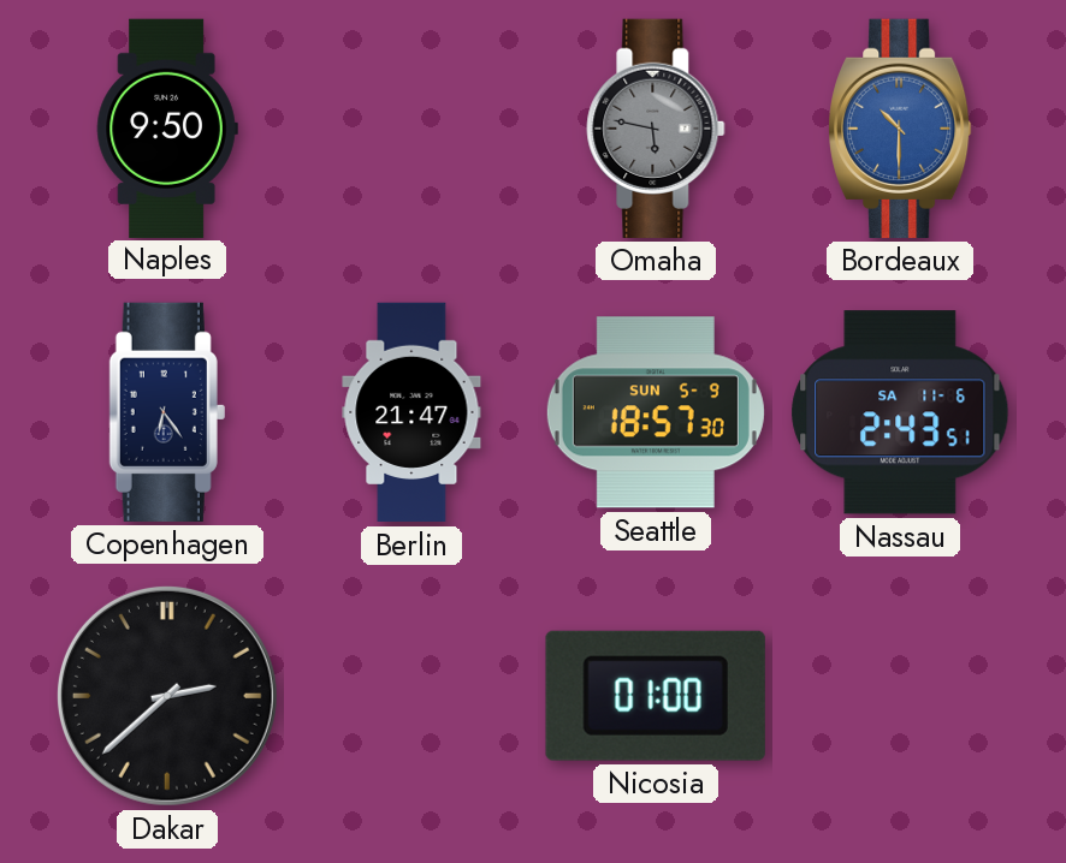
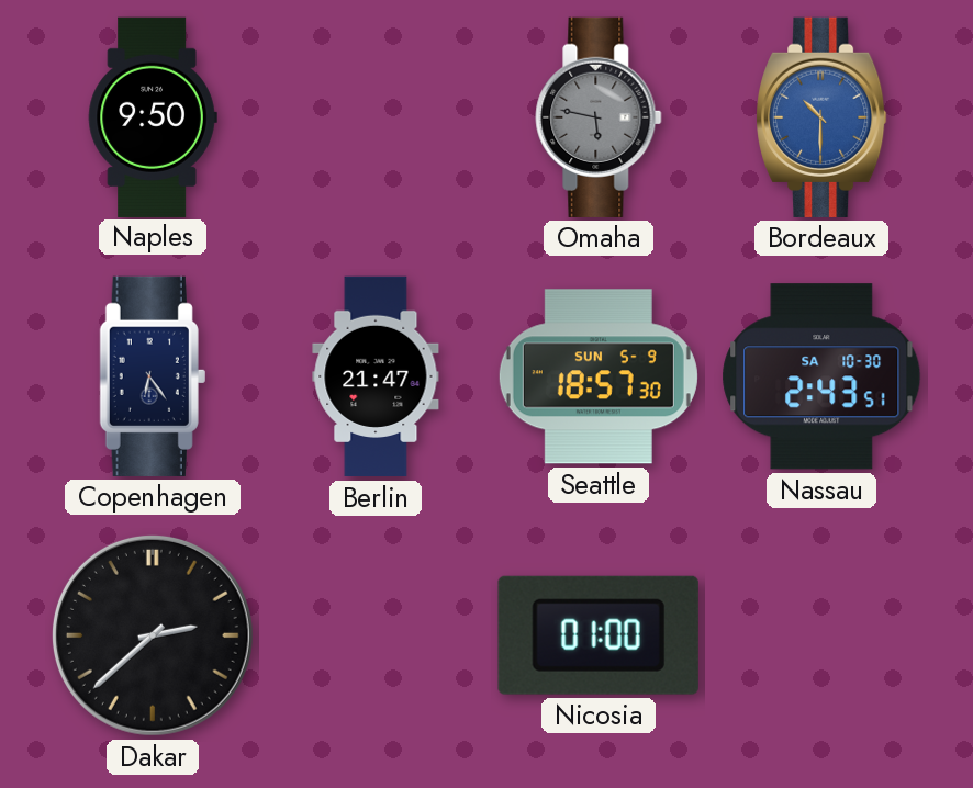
Nassau date: SA 11-6 -> SA 10-30
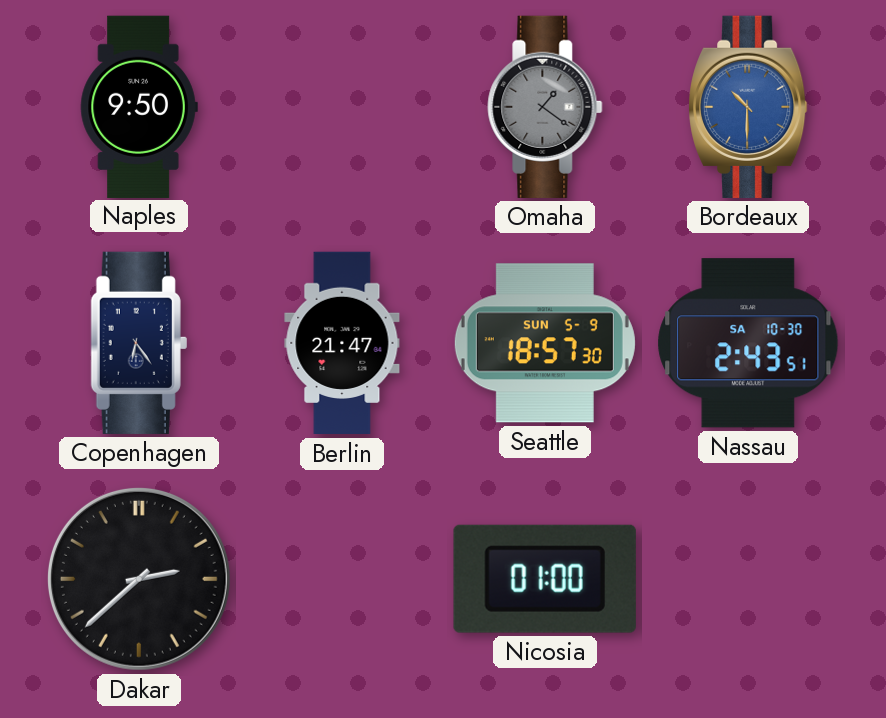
Omaha: 5:47 -> 1:21
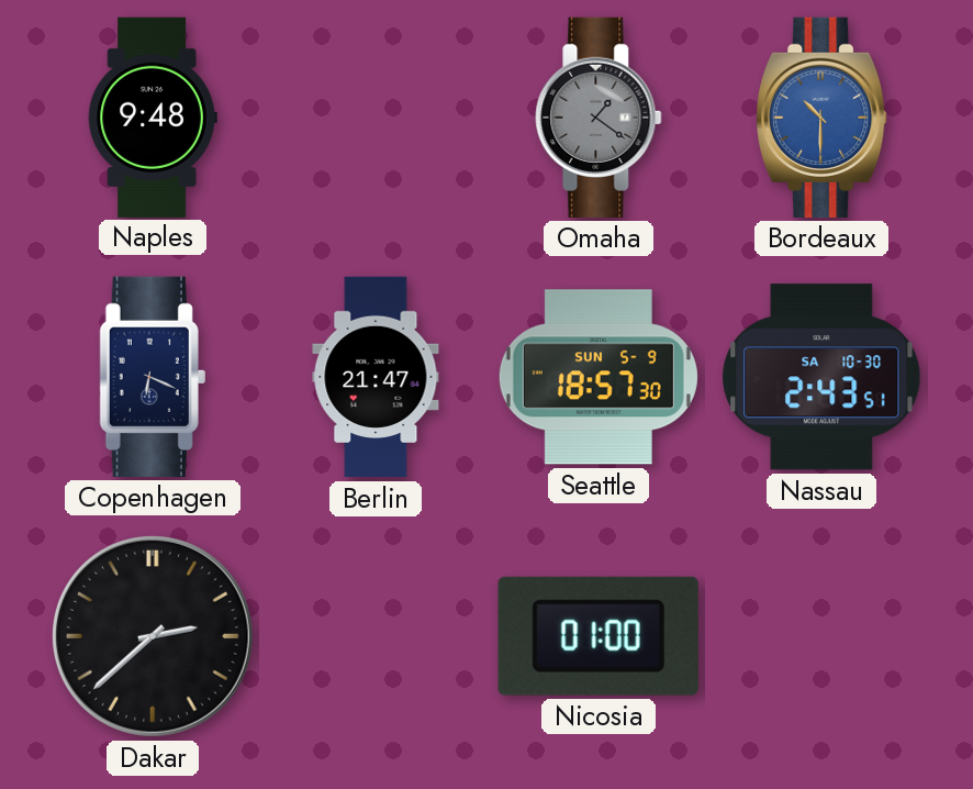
Naples: 9:50 -> 9:48
Copenhagen: 6:24 -> 6:19
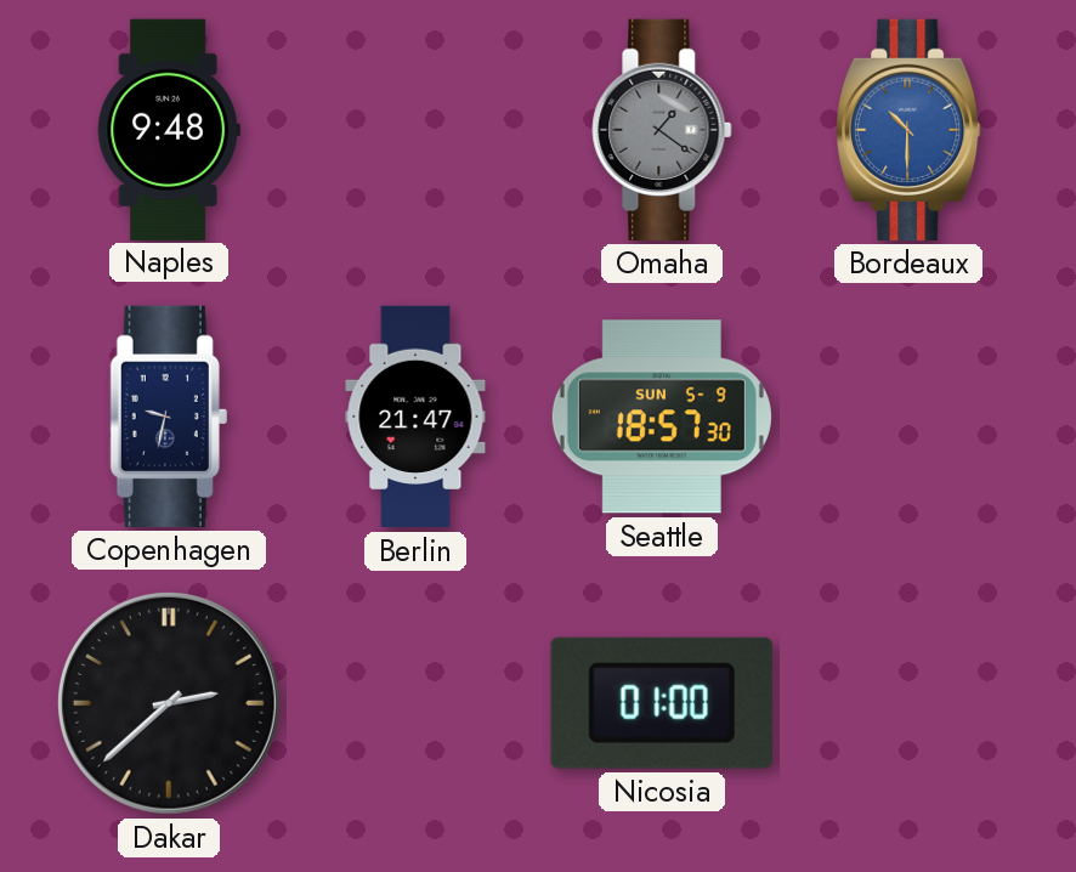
Copenhagen: 6:19 -> 9:32
Nassau: 2:43 -> none
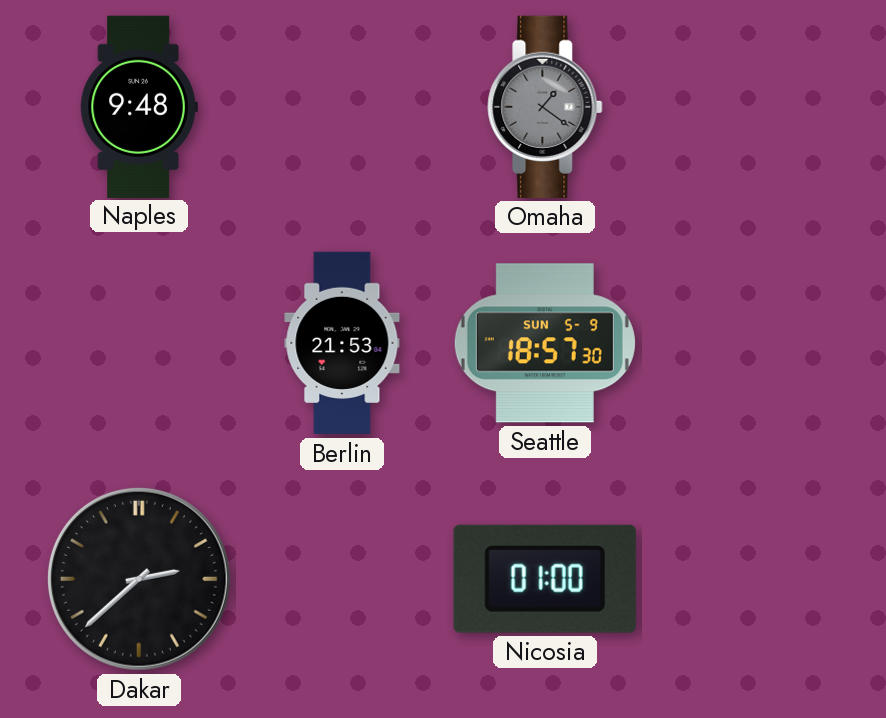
Bordeaux: 10:30 -> none
Copenhagen: 9:32 -> none
Berlin: 21:47 -> 21:53
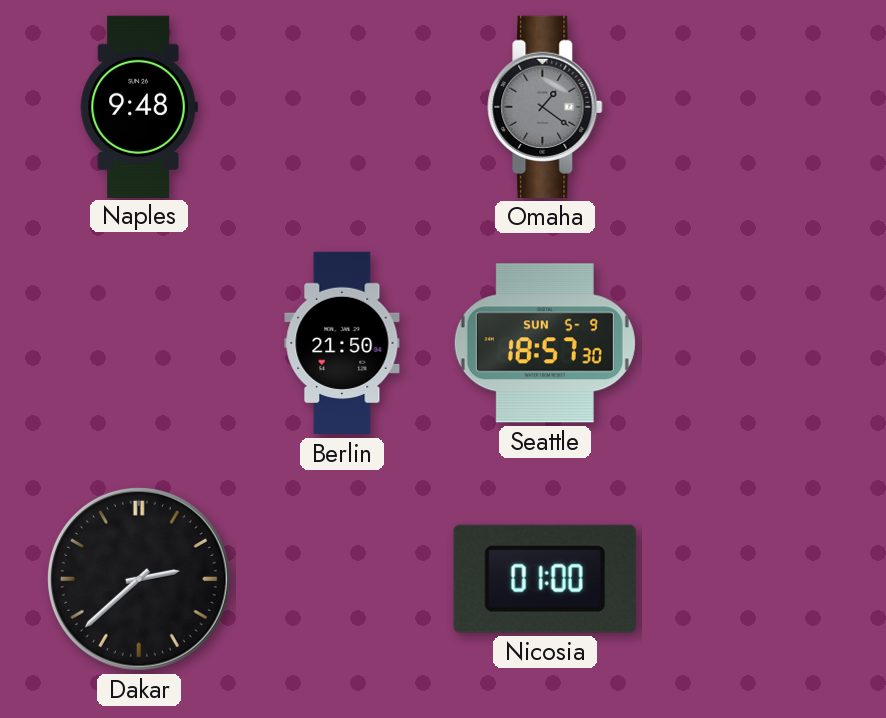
Berlin: 21:53 -> 21:50
